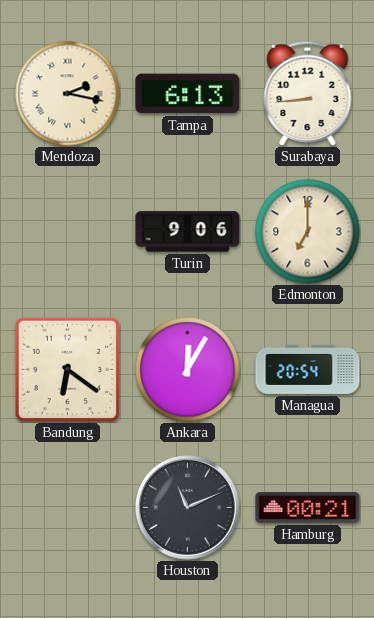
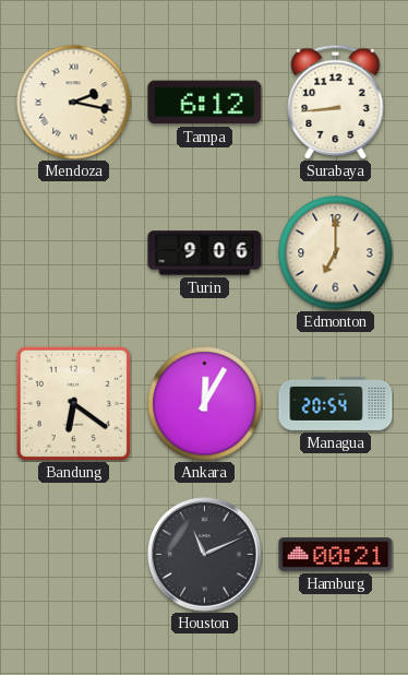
Tampa: 6:13 -> 6:12
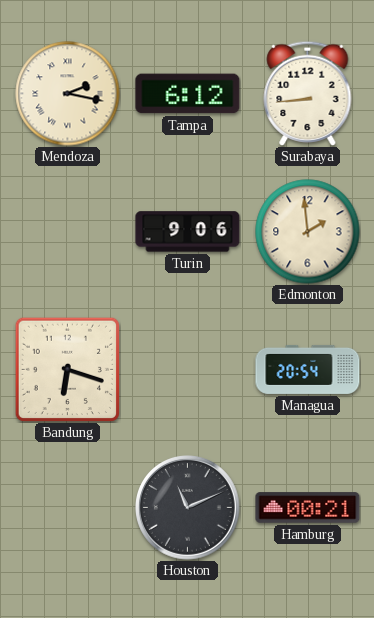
Edmonton: 7:00 -> 1:59
Bandung: 6:21 -> 6:18
Ankara: 12:05 -> none
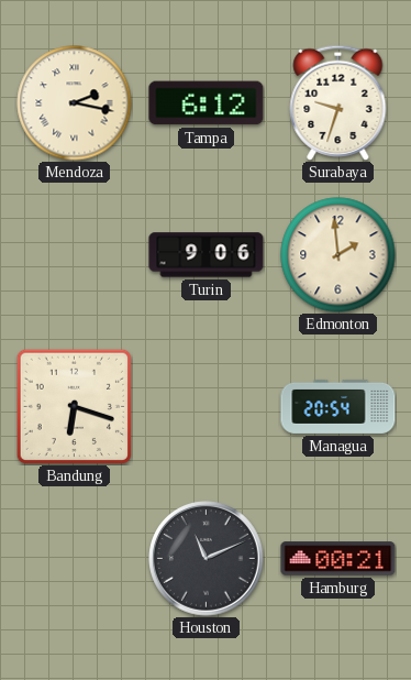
Surabaya: 8:44 -> 9:33
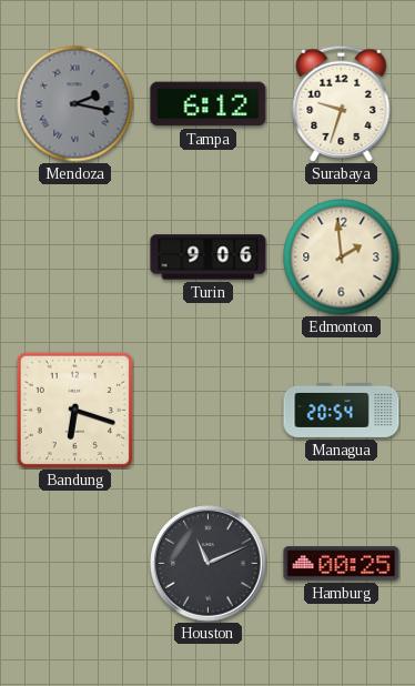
Mendoza dial: cream -> grey
Hamburg: 00:21 -> 00:25
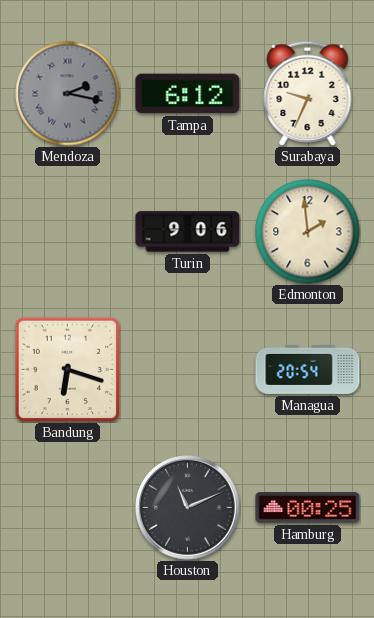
Surabaya: 9:33 -> 9:34
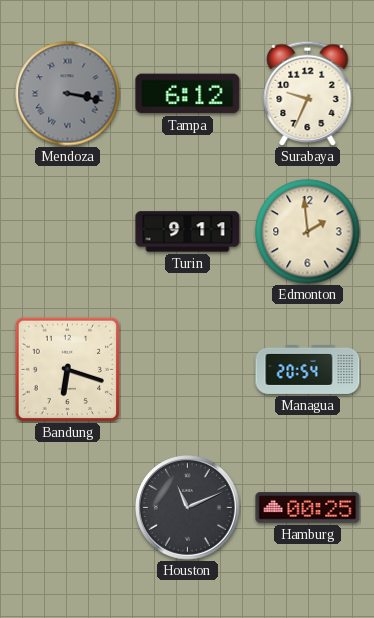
Mendoza: 2:17 -> 3:17
Turin: 9:06 -> 9:11
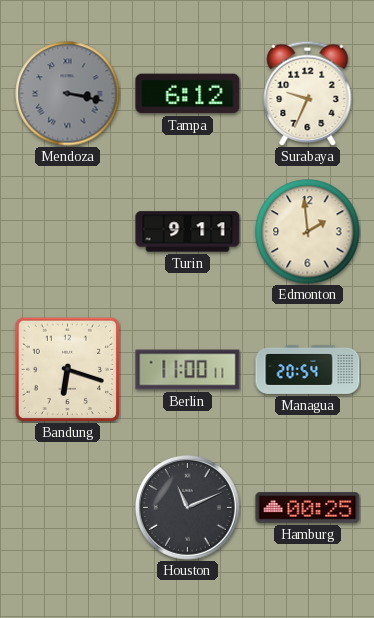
Berlin: none -> 11:00
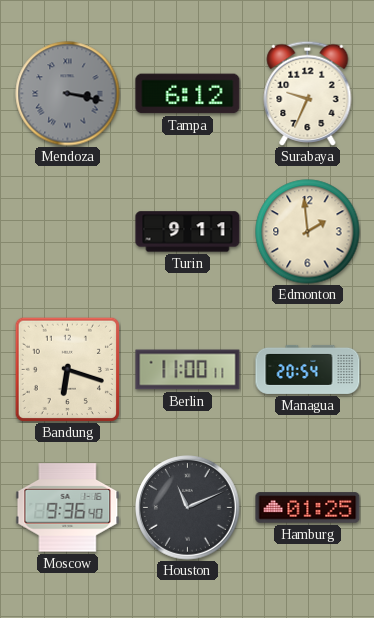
Moscow: none -> 9:36
Hamburg: 00:25 -> 01:25
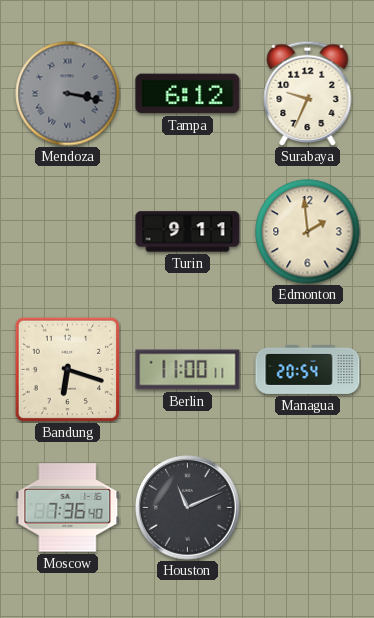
Moscow: 9:36 -> 7:36
Hamburg: 01:25 -> none
